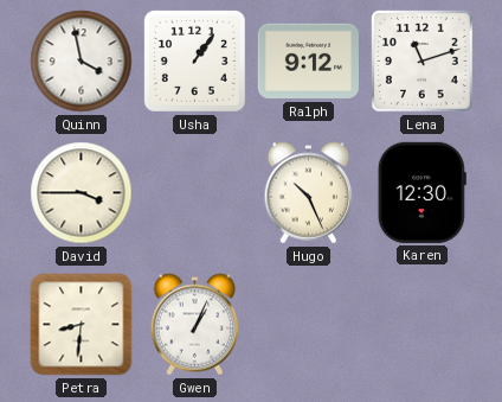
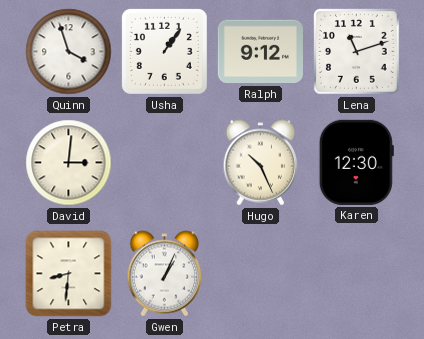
Quinn: 3:58 -> 3:57
David: 3:45 -> 3:01
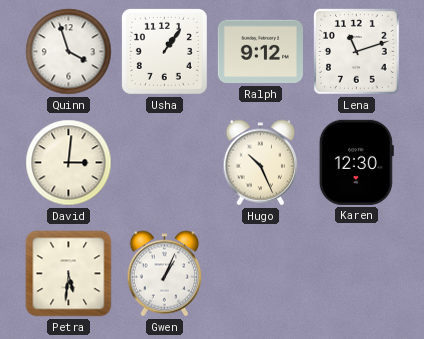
Petra: 8:31 -> 5:31
